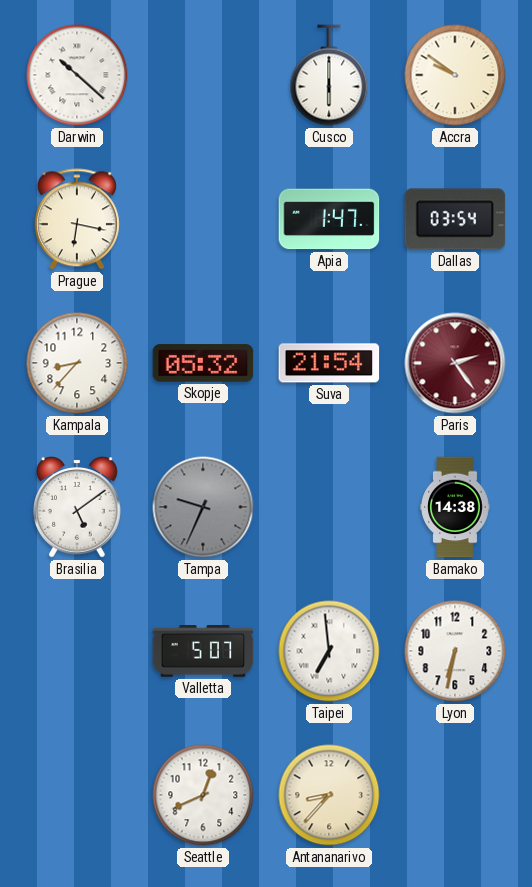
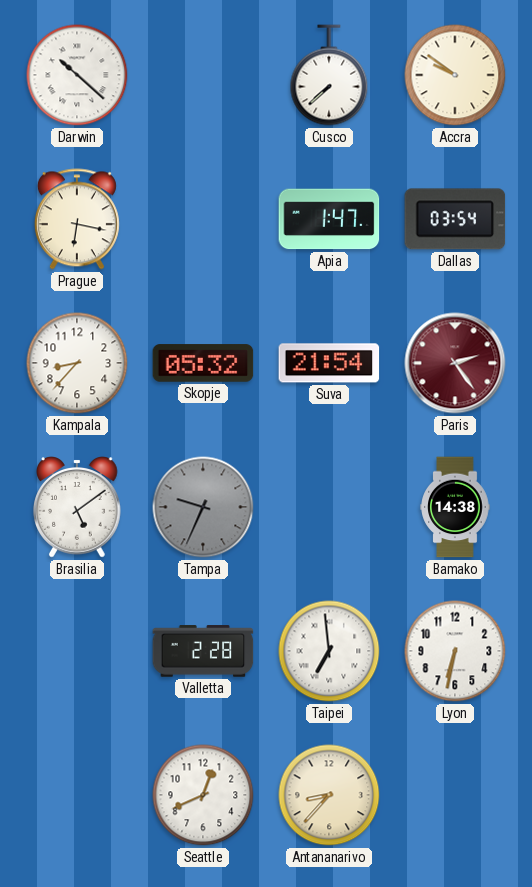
Cusco: 6:00 -> 7:38
Valletta: 5:07 -> 2:28
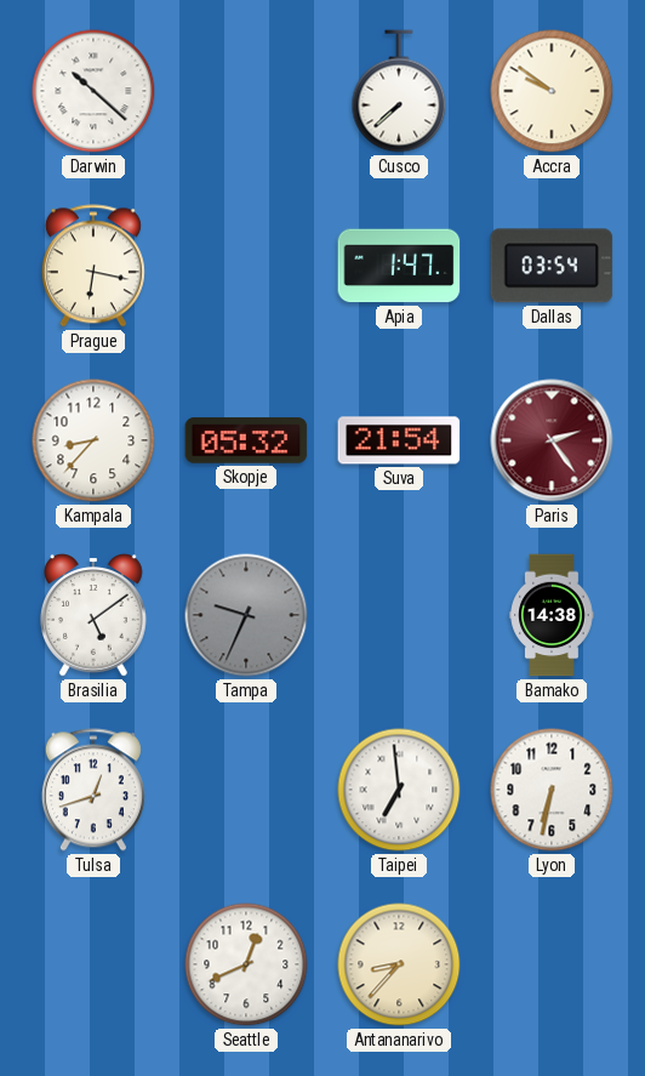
Tulsa: none -> 12:42
Valletta: 2:28 -> none
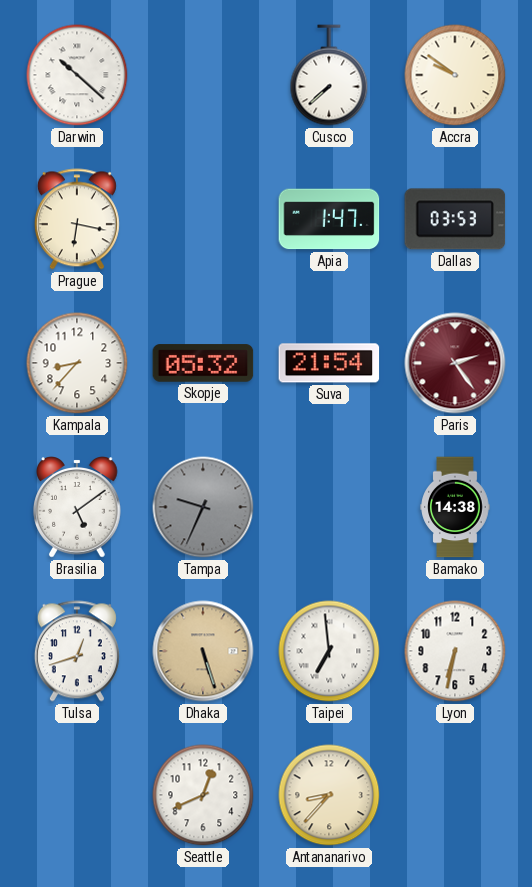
Dallas: 03:54 -> 03:53
Dhaka: none -> 5:27
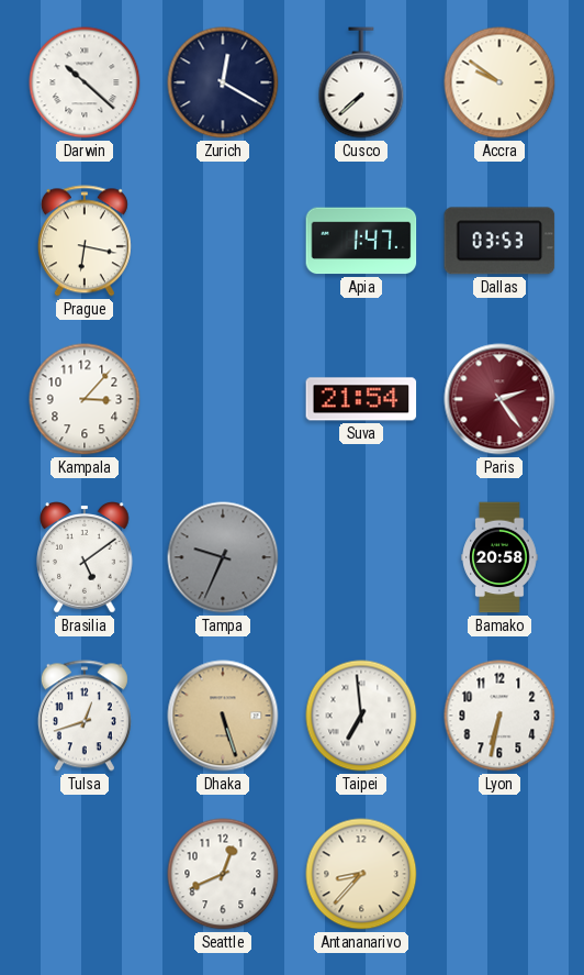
Zurich: none -> 12:20
Kampala: 8:37 -> 3:07
Skopje: 05:32 -> none
Bamako: 14:38 -> 20:58
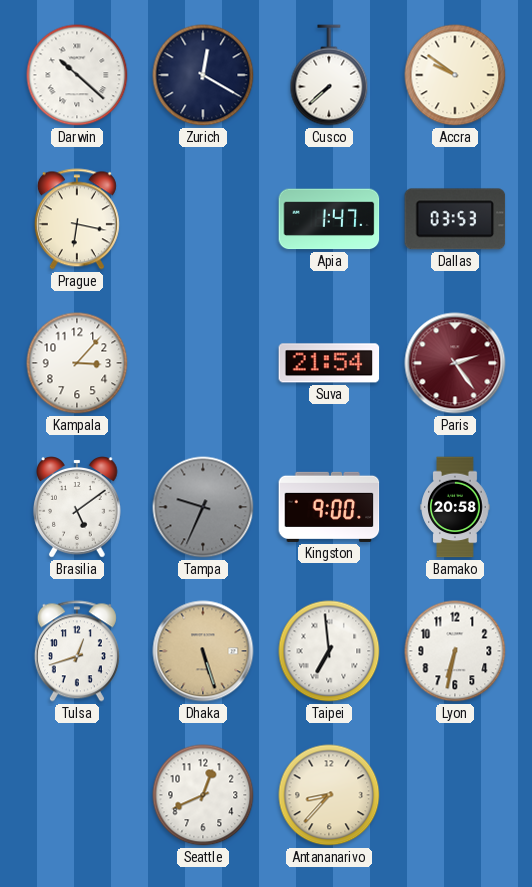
Kingston: none -> 9:00
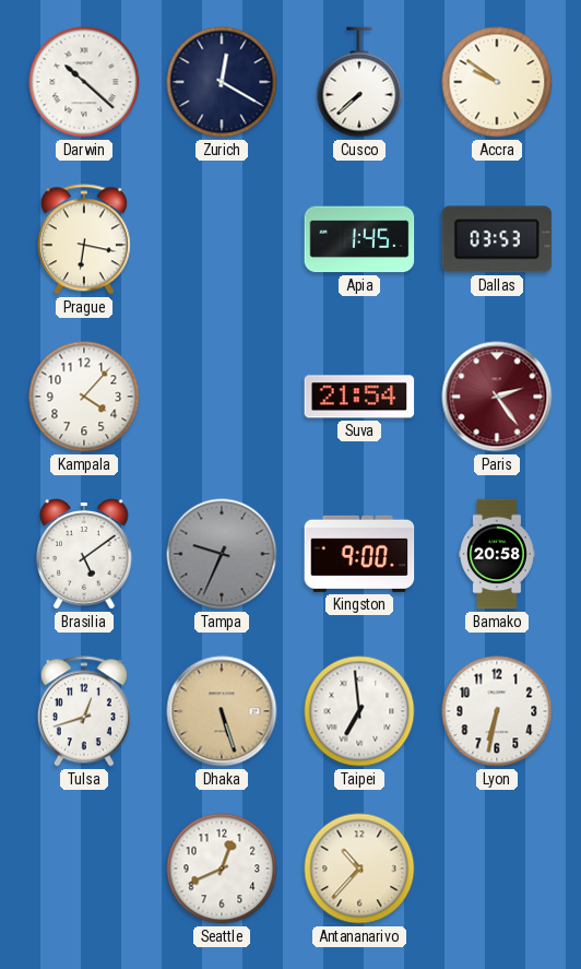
Apia: 1:47 -> 1:45
Kampala: 3:07 -> 4:07
Antananarivo: 8:37 -> 10:37
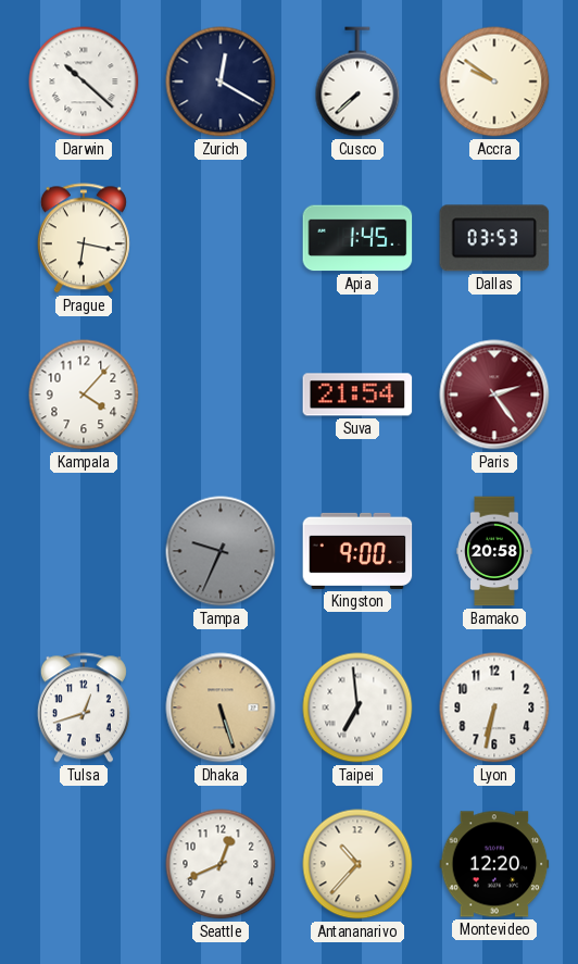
Brasilia: 5:09 -> none
Montevideo: none -> 12:20
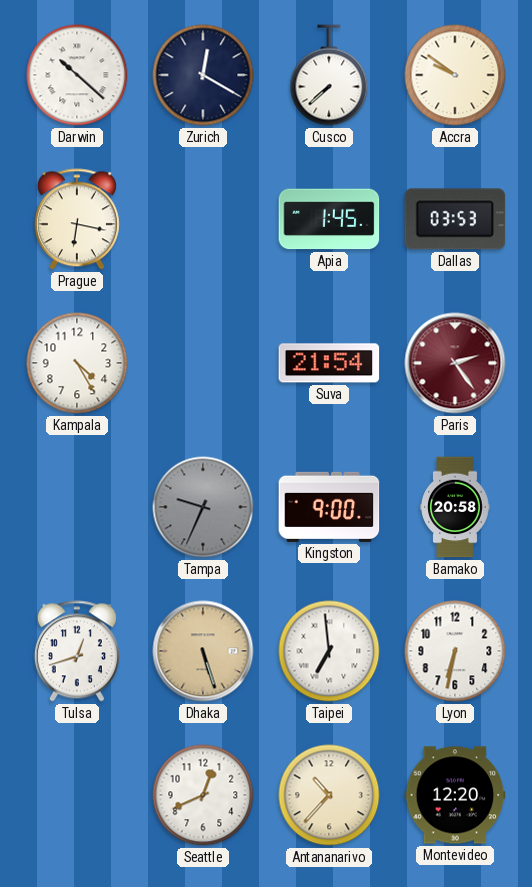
Kampala: 4:07 -> 4:25
